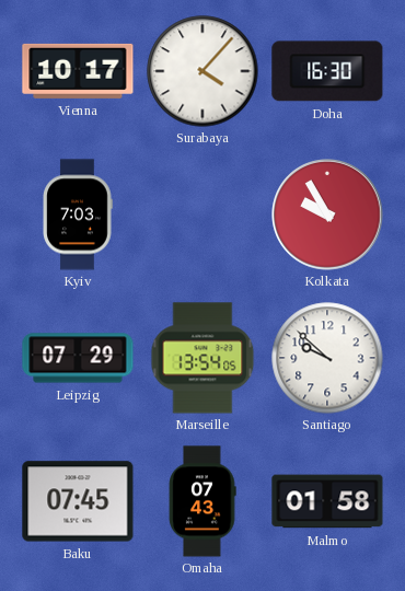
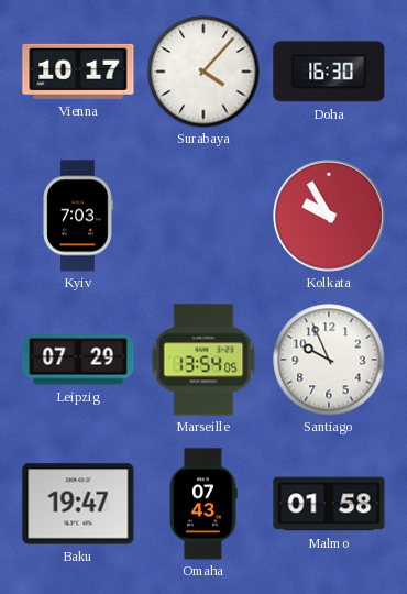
Santiago: 9:52 -> 9:56
Baku: 07:45 -> 19:47
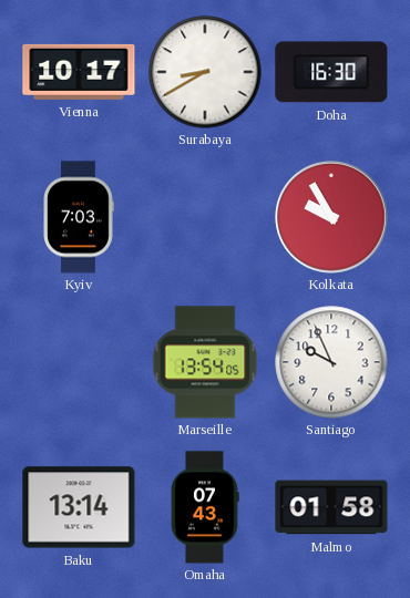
Surabaya: 4:07 -> 8:40
Leipzig: 07:29 -> none
Baku: 19:47 -> 13:14
